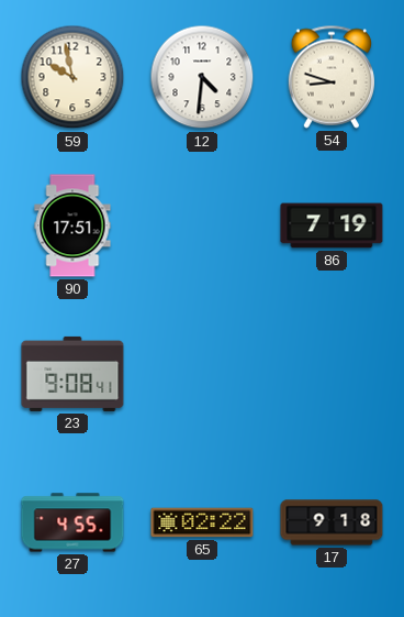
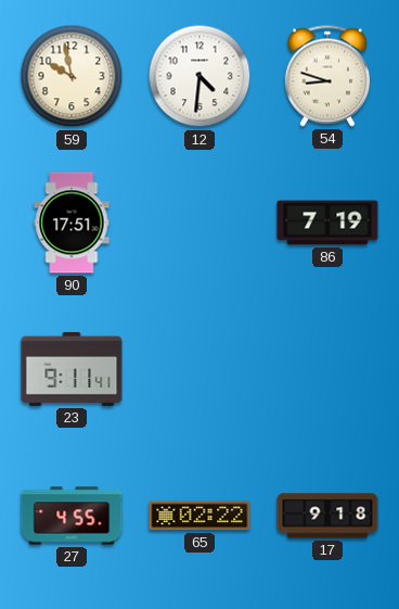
23: 9:08 -> 9:11
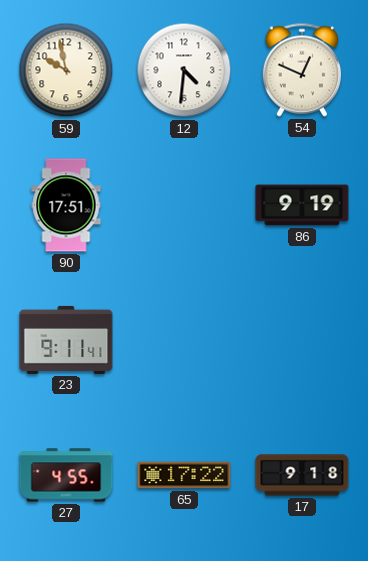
54: 8:48 -> 12:49
86: 7:19 -> 9:19
65: 02:22 -> 17:22
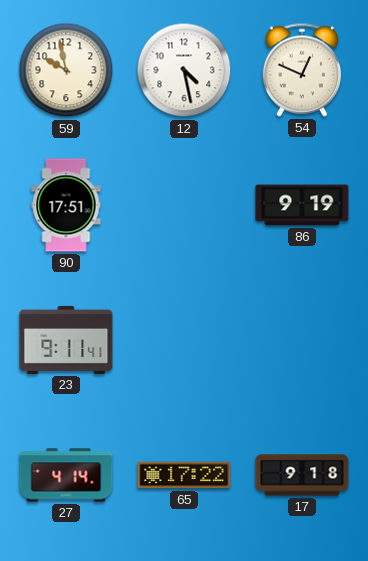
12: 4:31 -> 4:28
27: 4:55 -> 4:14
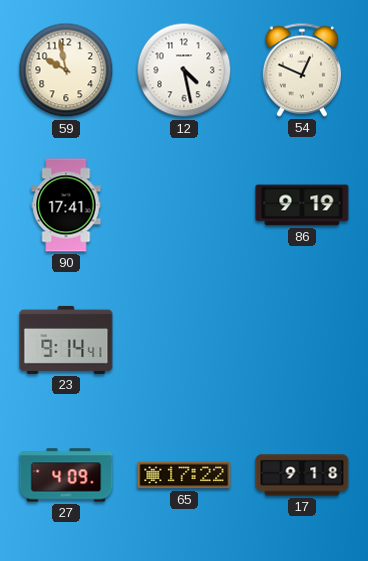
90: 17:51 -> 17:41
23: 9:11 -> 9:14
27: 4:14 -> 4:09
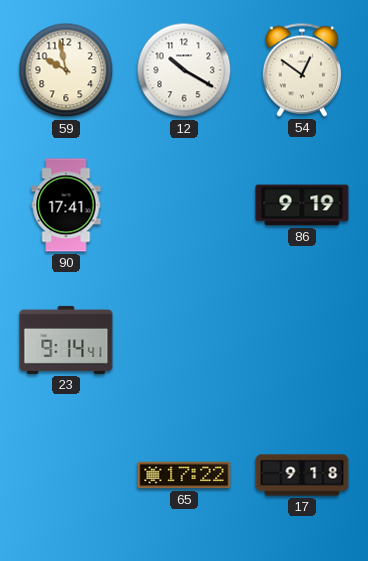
12: 4:28 -> 10:20
54: 12:49 -> 12:51
27: 4:09 -> none
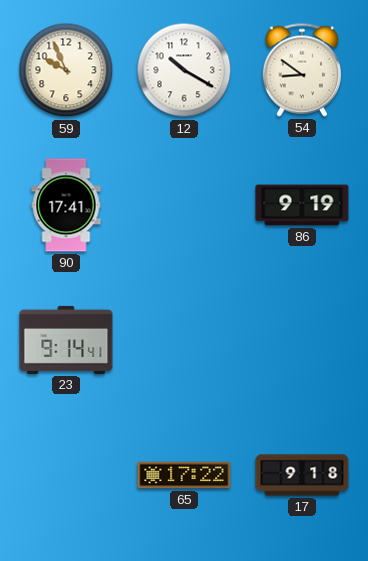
59: 9:58 -> 9:56
54: 12:51 -> 8:51
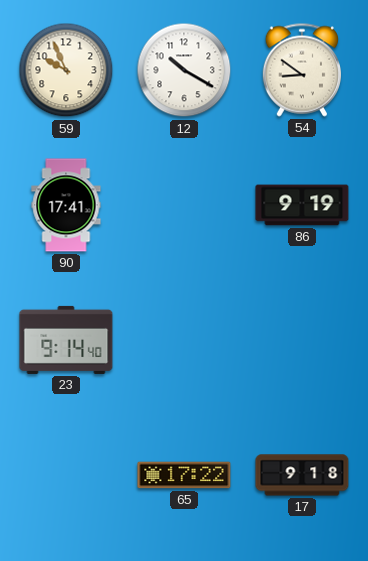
23: 9:14:41 -> 9:14:40
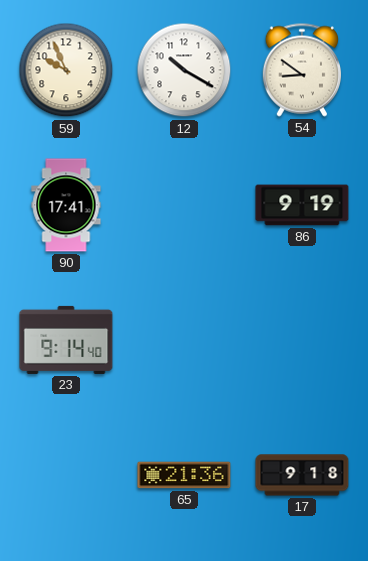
65: 17:22 -> 21:36
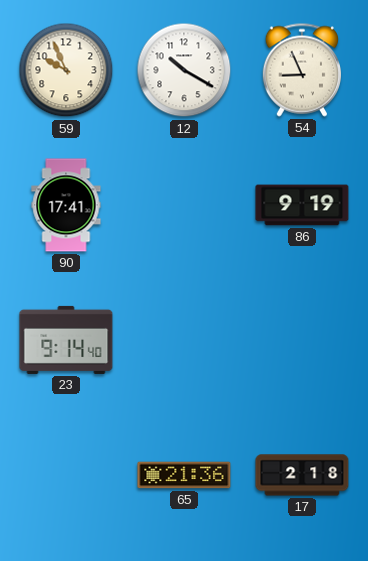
54: 8:51 -> 8:56
17: 9:18 -> 2:18
